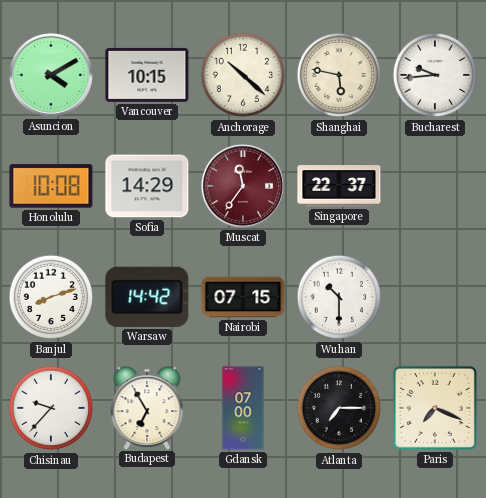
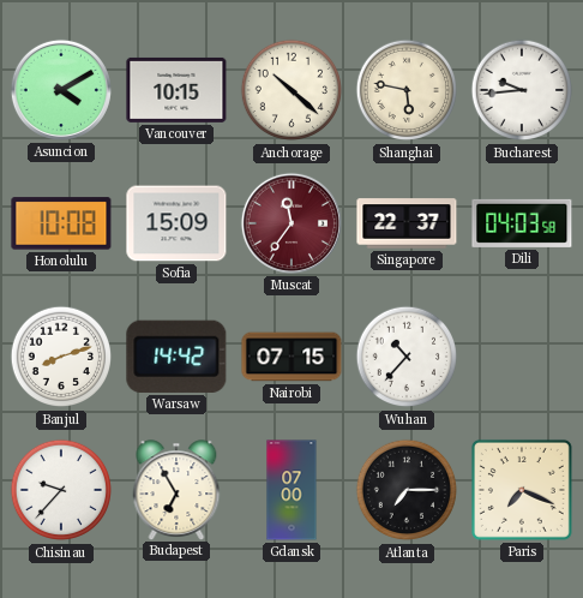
Sofia: 14:29 -> 15:09
Dili: none -> 04:03
Wuhan: 10:30 -> 10:37
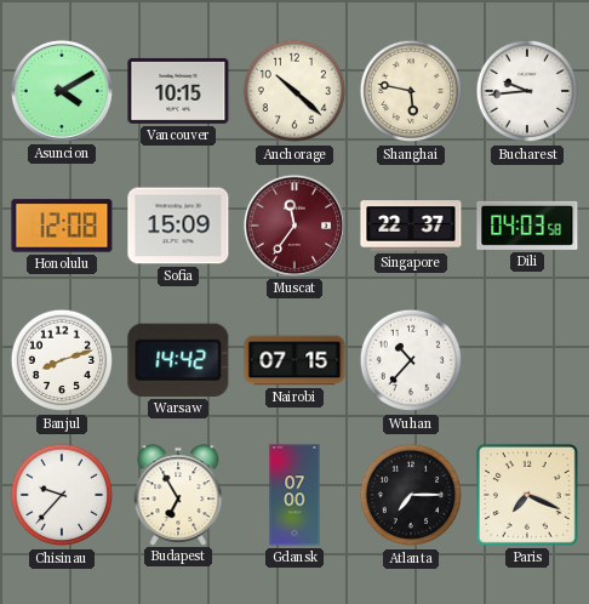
Honolulu: 10:08 -> 12:08
